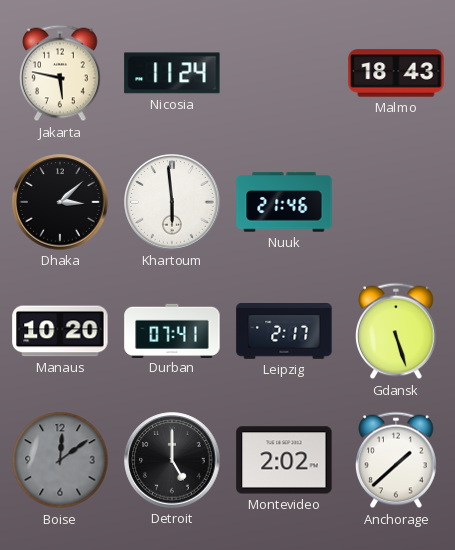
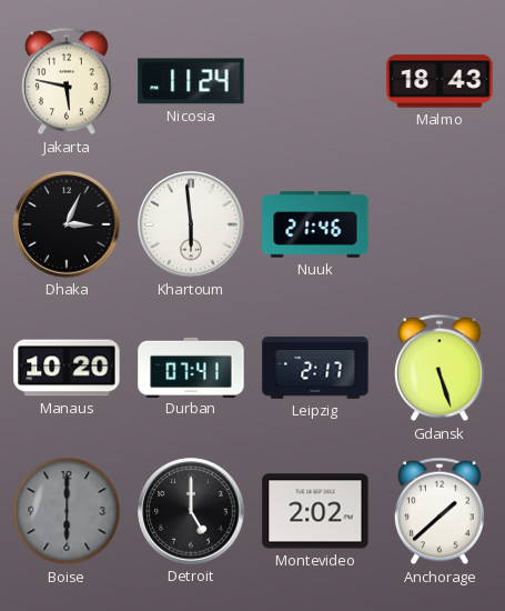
Dhaka: 3:08 -> 3:04
Boise: 12:09 -> 6:00
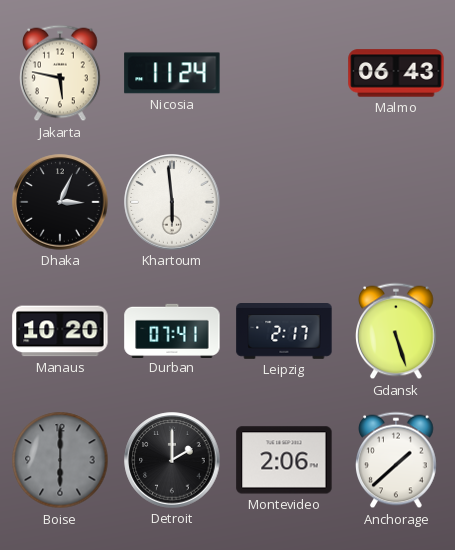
Malmo: 18:43 -> 06:43
Nuuk: 21:46 -> none
Detroit: 5:00 -> 2:00
Montevideo: 2:02 -> 2:06
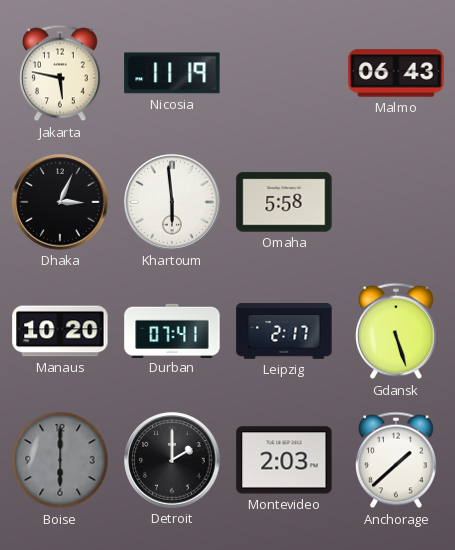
Nicosia: 11:24 -> 11:19
Omaha: none -> 5:58
Montevideo: 2:06 -> 2:03
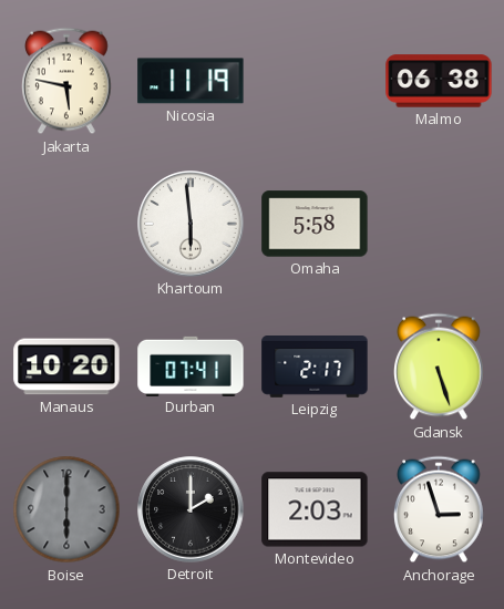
Malmo: 06:43 -> 06:38
Dhaka: 3:04 -> none
Anchorage: 1:38 -> 2:57
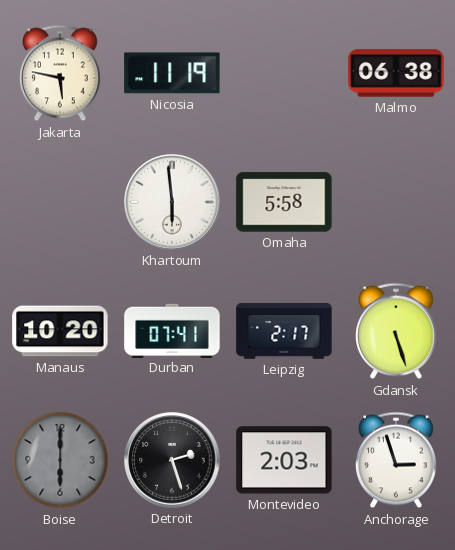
Detroit: 2:00 -> 2:27
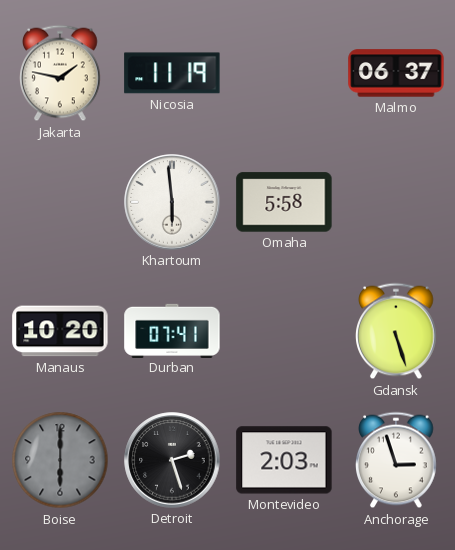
Jakarta: 5:47 -> 1:47
Malmo: 06:38 -> 06:37
Leipzig: 2:17 -> none
